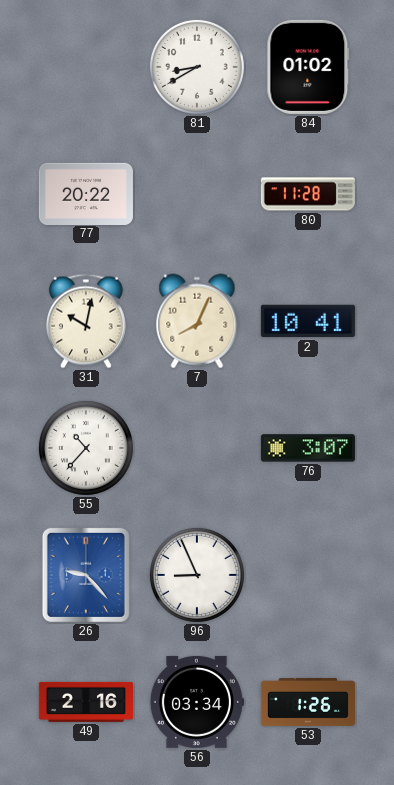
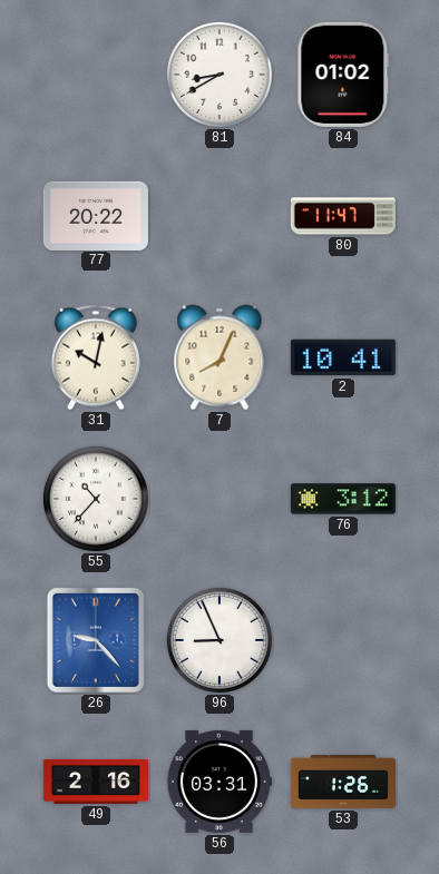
80: 11:28 -> 11:47
76: 3:07 -> 3:12
56: 03:34 -> 03:31
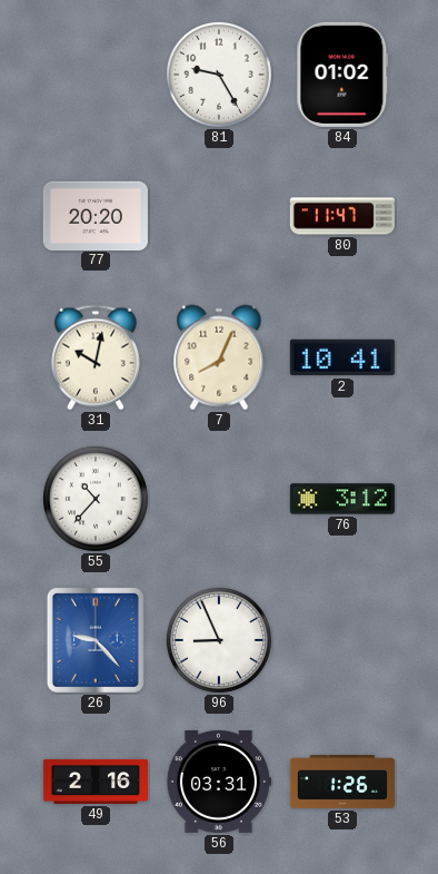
81: 8:40 -> 9:25
77: 20:22 -> 20:20
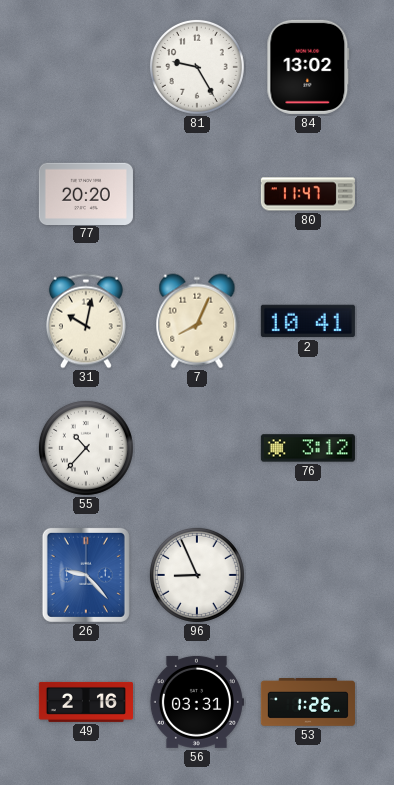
84: 01:02 -> 13:02
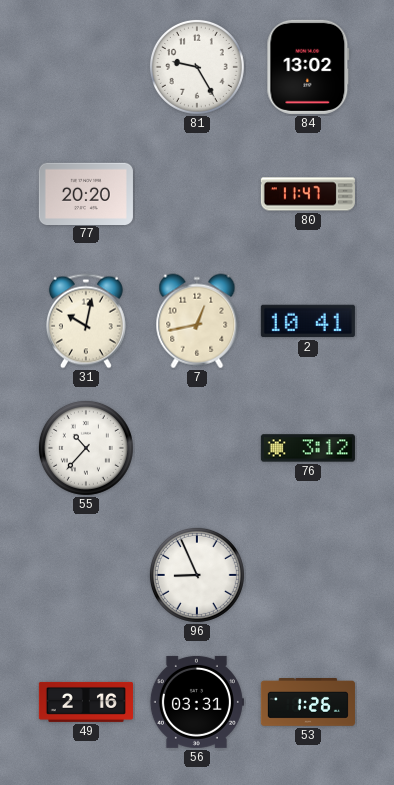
7: 8:04 -> 12:43
26: 9:23 -> none
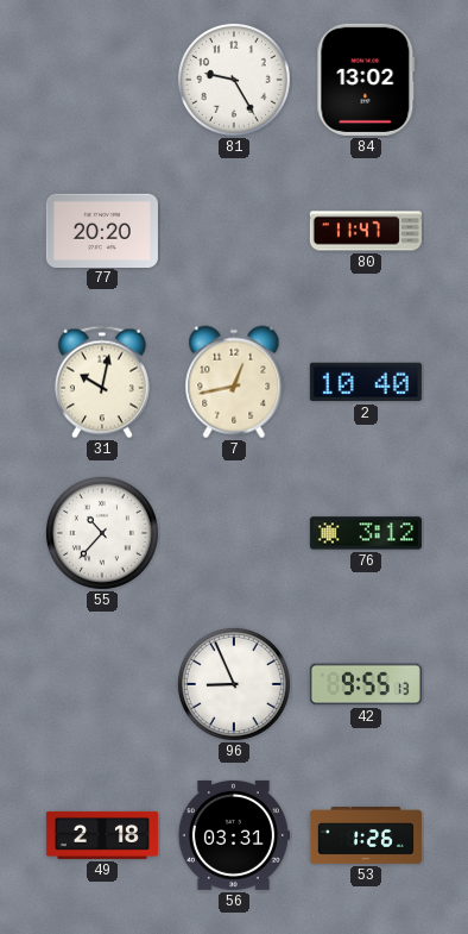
2: 10:41 -> 10:40
42: none -> 9:55
49: 2:16 -> 2:18
